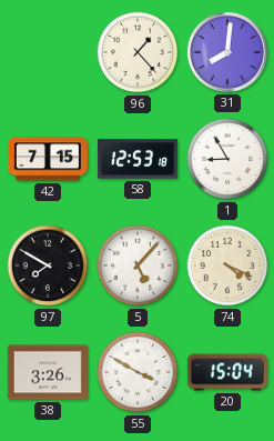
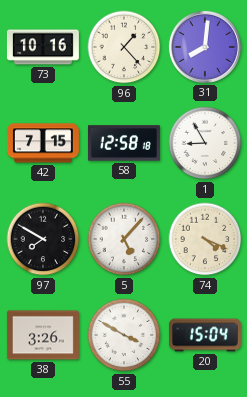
73: none -> 10:16
58: 12:53 -> 12:58
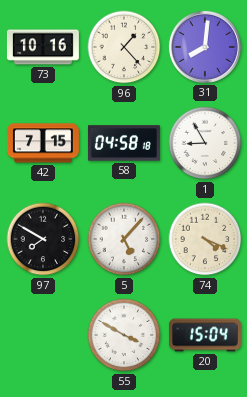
58: 12:58 -> 04:58
38: 3:26 -> none
